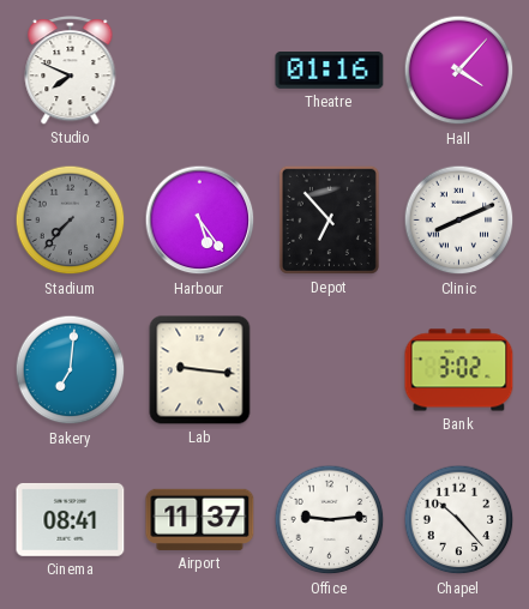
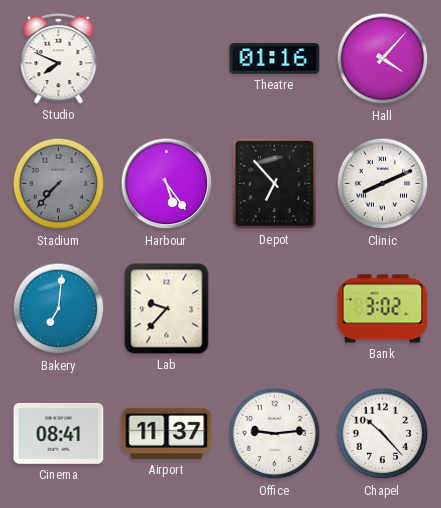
Lab: 9:16 -> 9:37
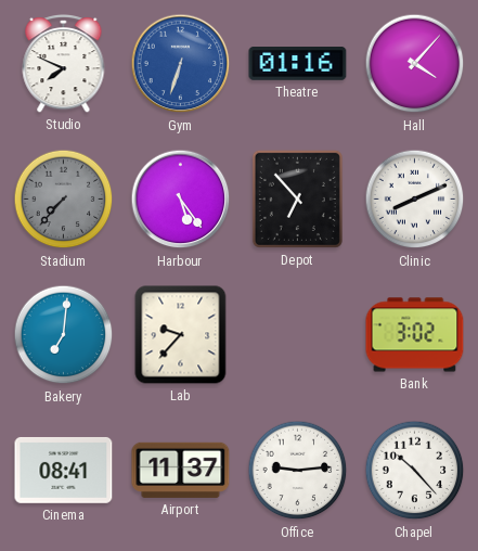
Gym: none -> 6:33
